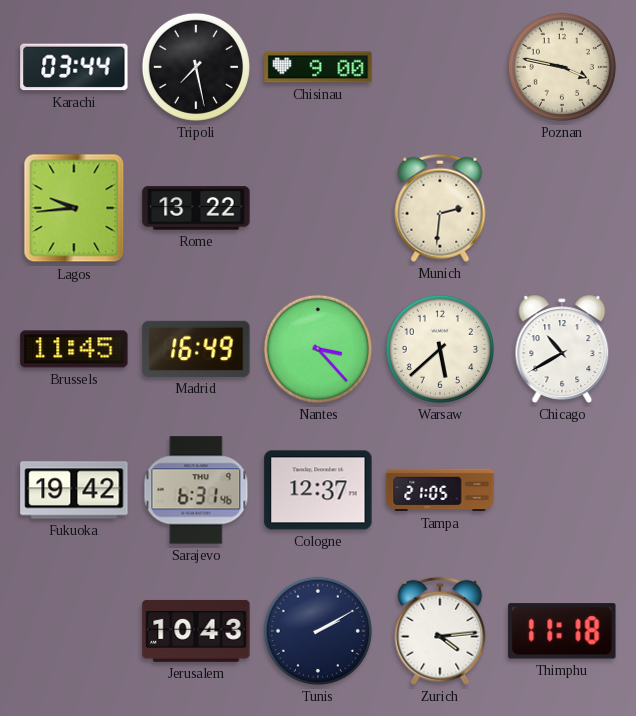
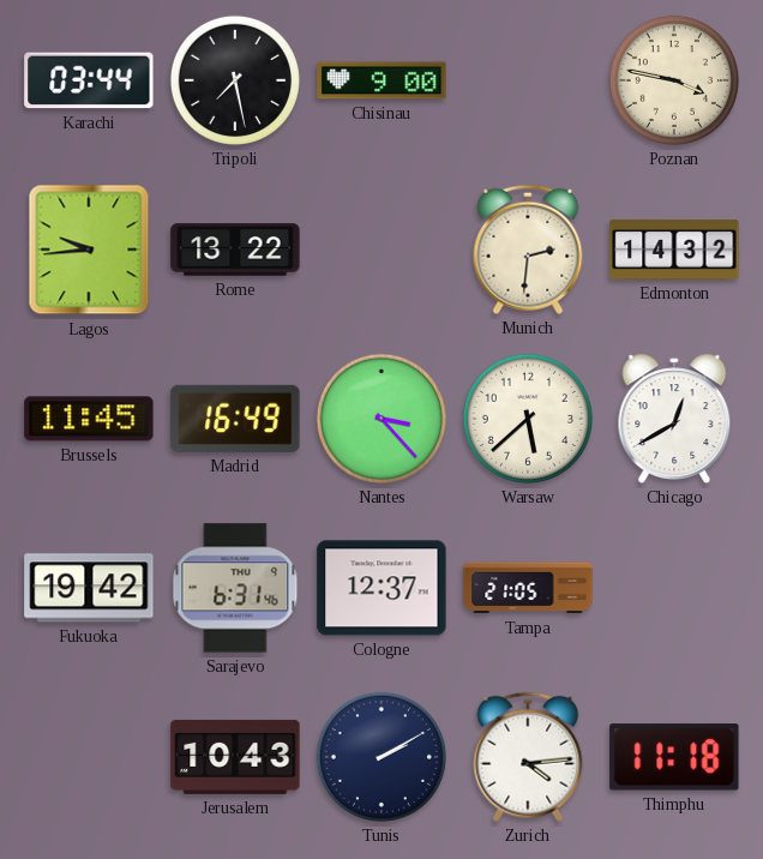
Edmonton: none -> 14:32
Chicago: 10:40 -> 12:40
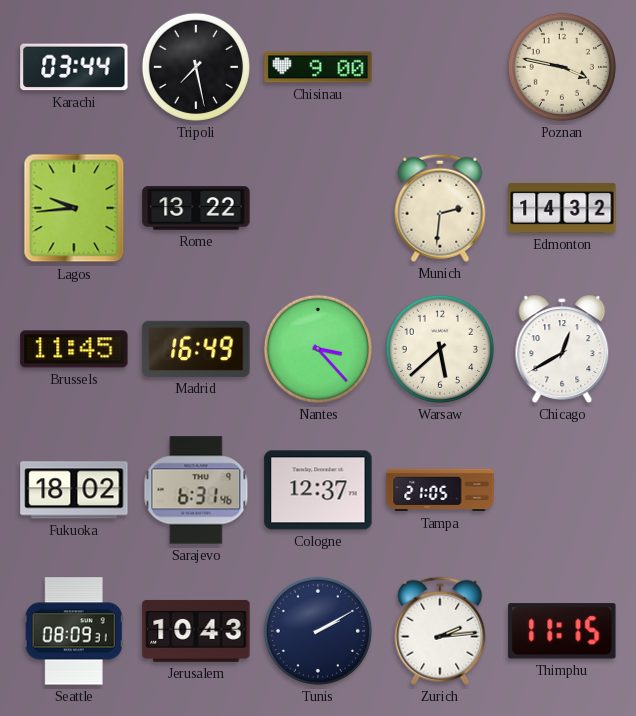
Fukuoka: 19:42 -> 18:02
Seattle: none -> 08:09
Zurich: 4:14 -> 2:14
Thimphu: 11:18 -> 11:15
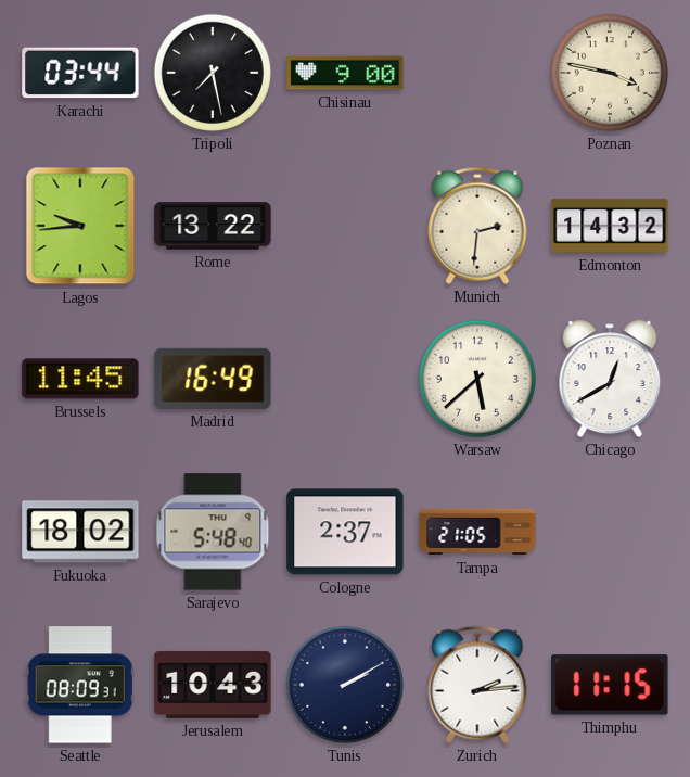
Nantes: 3:23 -> none
Sarajevo: 6:31 -> 5:48
Cologne: 12:37 -> 2:37
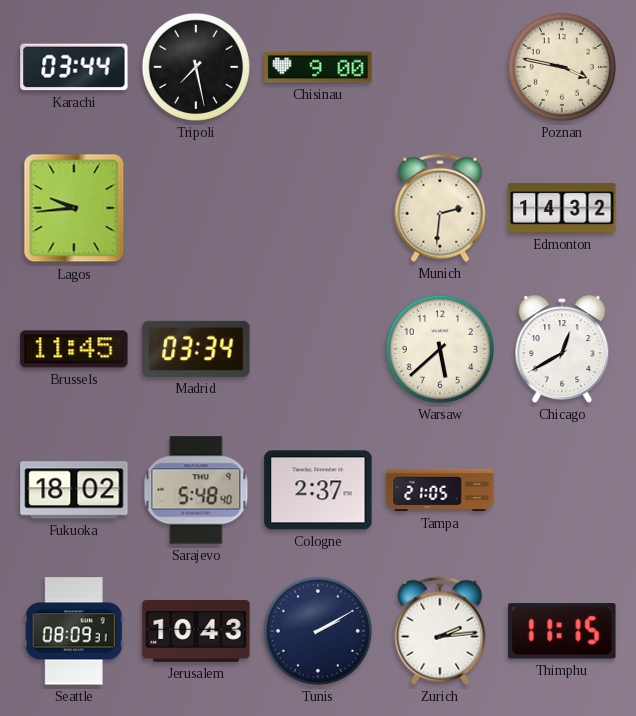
Rome: 13:22 -> none
Madrid: 16:49 -> 03:34
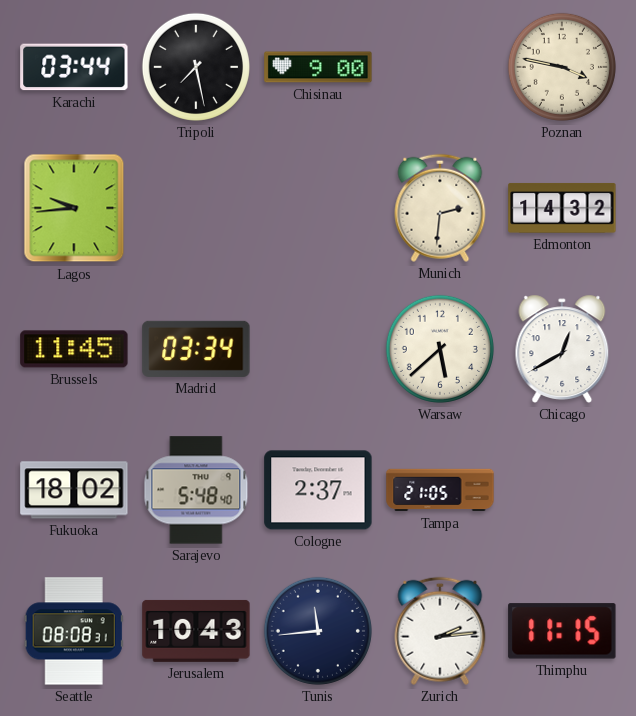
Seattle: 08:09 -> 08:08
Tunis: 2:10 -> 11:44
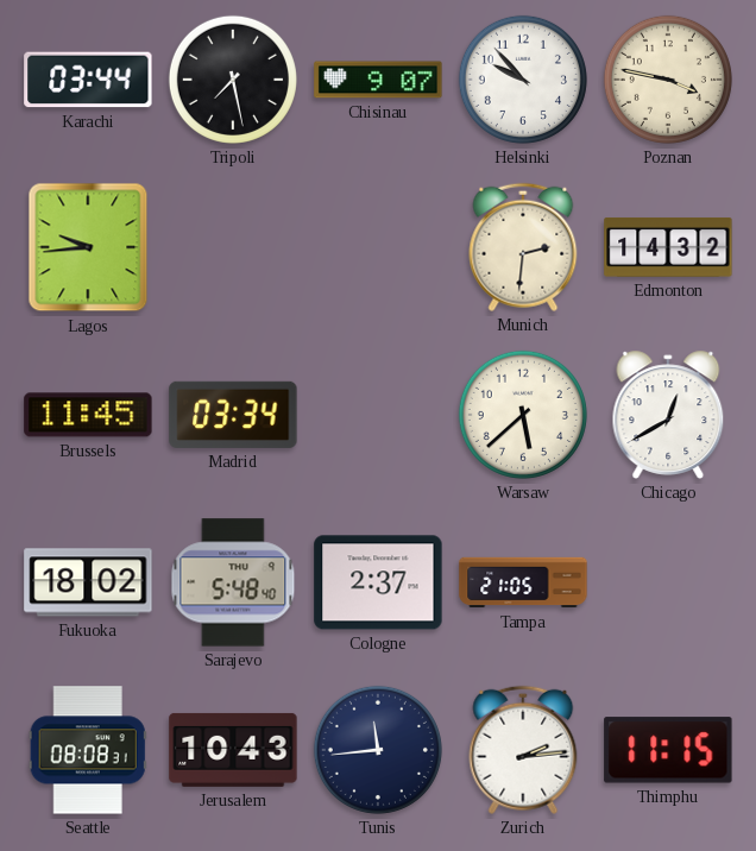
Chisinau: 9:00 -> 9:07
Helsinki: none -> 9:53
